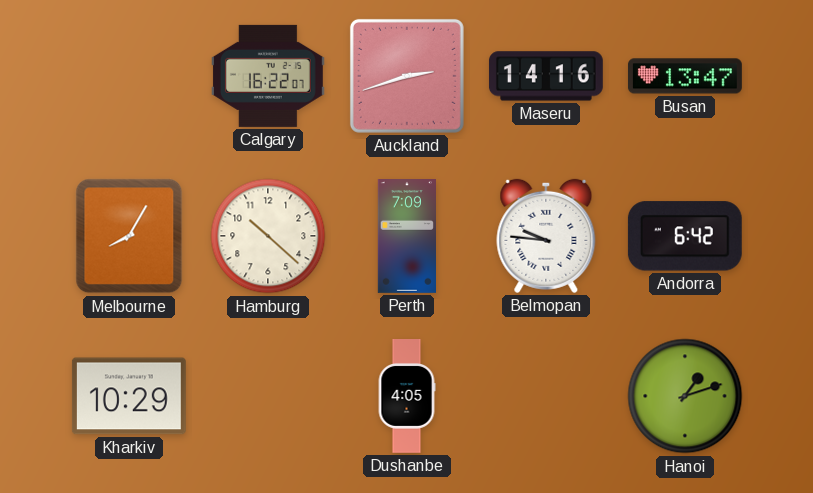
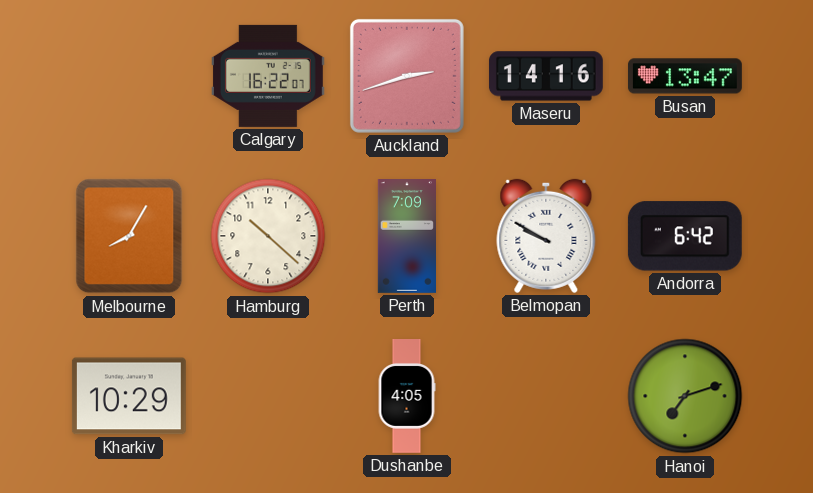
Belmopan: 9:46 -> 9:50
Hanoi: 1:12 -> 7:12
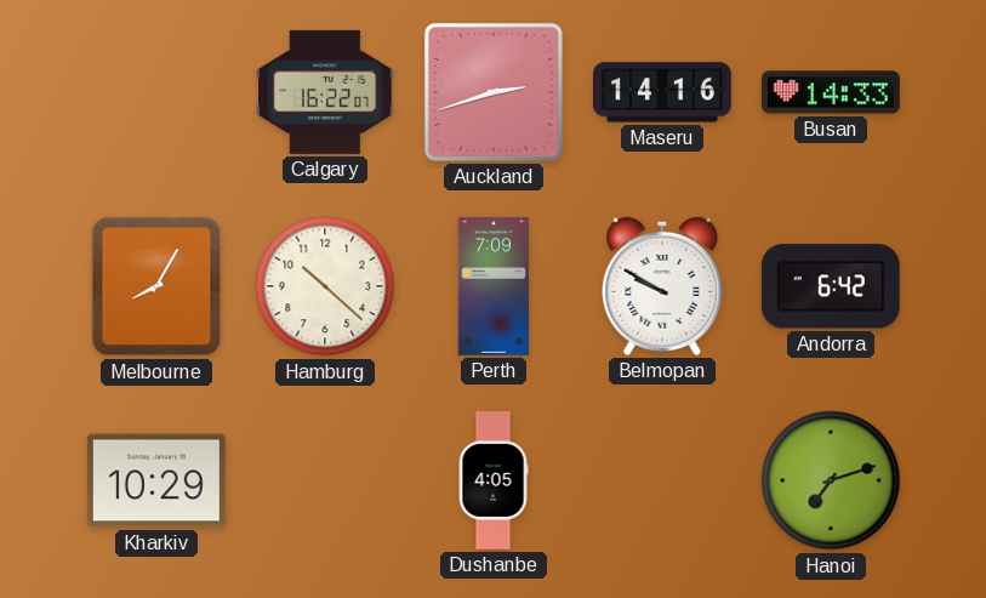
Busan: 13:47 -> 14:33
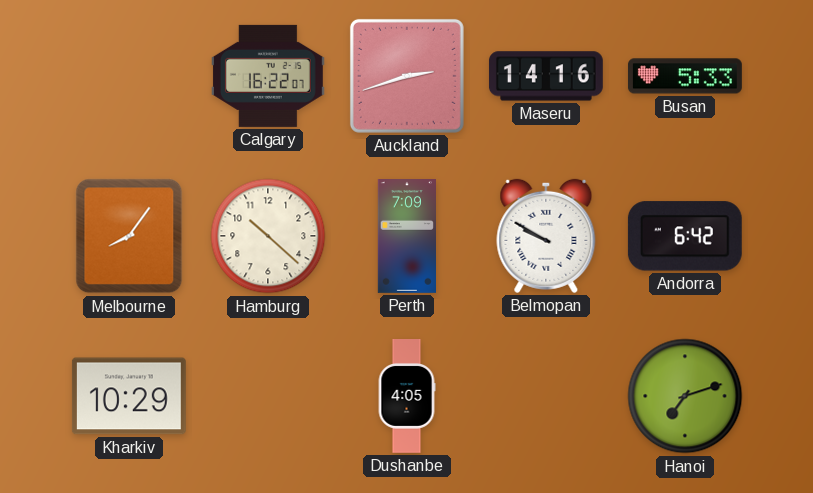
Busan: 14:33 -> 5:33
Melbourne: 8:05 -> 8:06
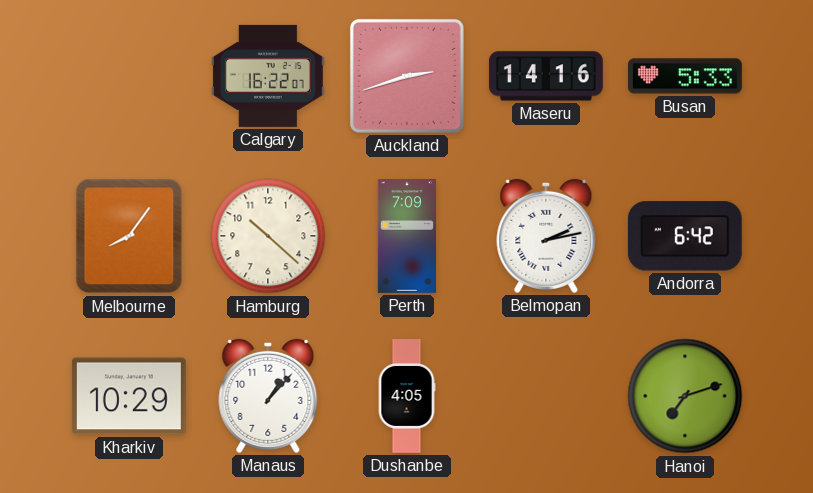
Belmopan: 9:50 -> 2:13
Manaus: none -> 1:07
